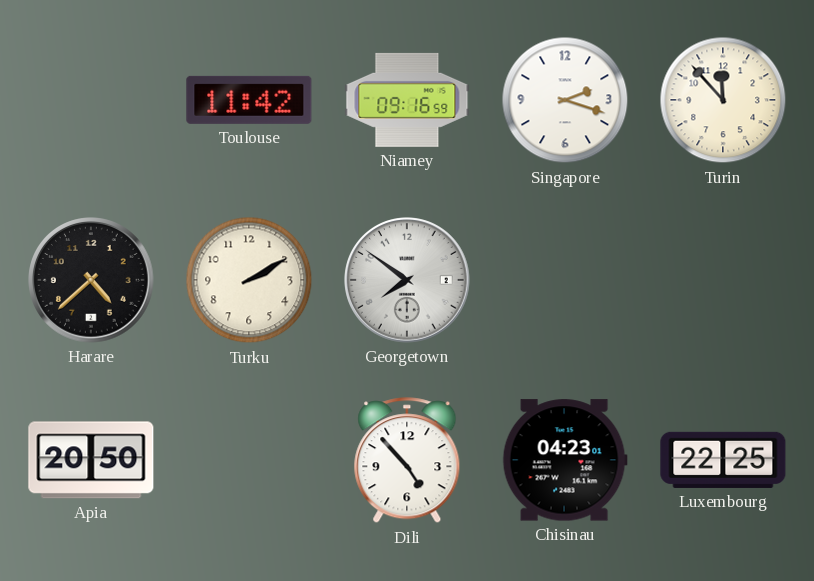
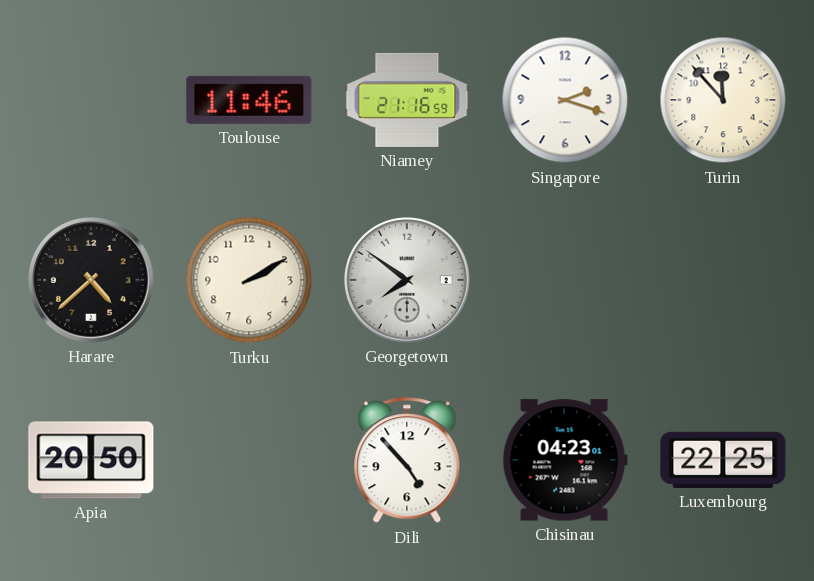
Toulouse: 11:42 -> 11:46
Niamey: 09:16 -> 21:16
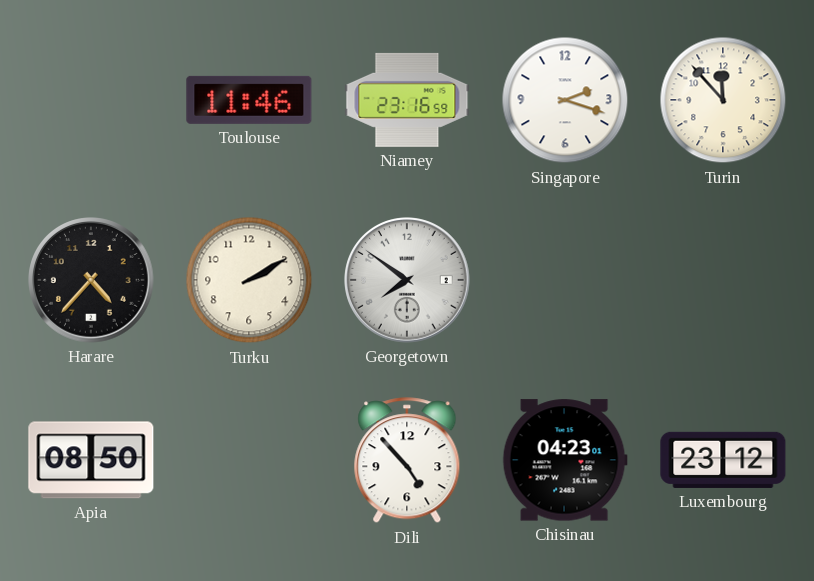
Niamey: 21:16 -> 23:16
Harare: 4:38 -> 4:37
Apia: 20:50 -> 08:50
Luxembourg: 22:25 -> 23:12
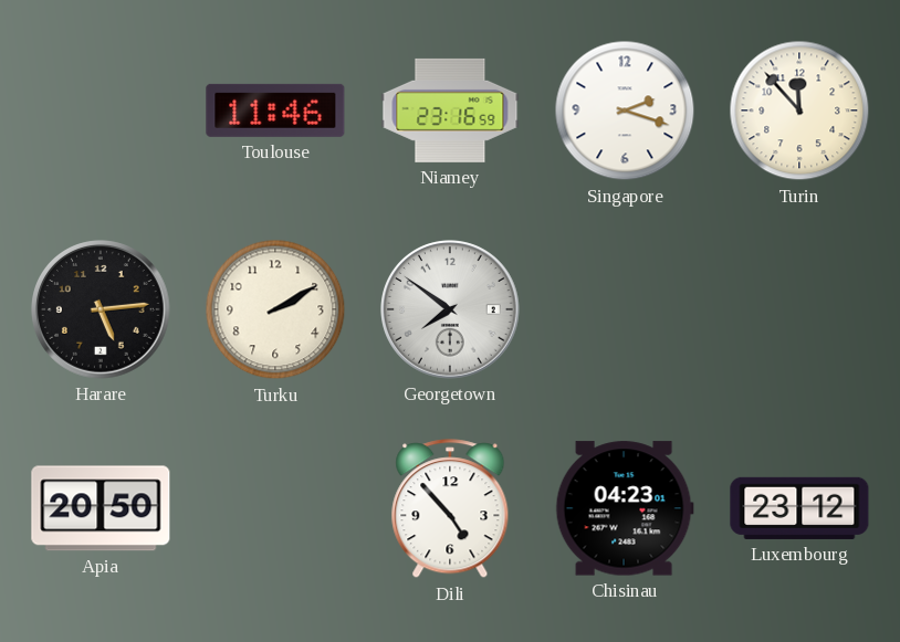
Harare: 4:37 -> 5:14
Apia: 08:50 -> 20:50
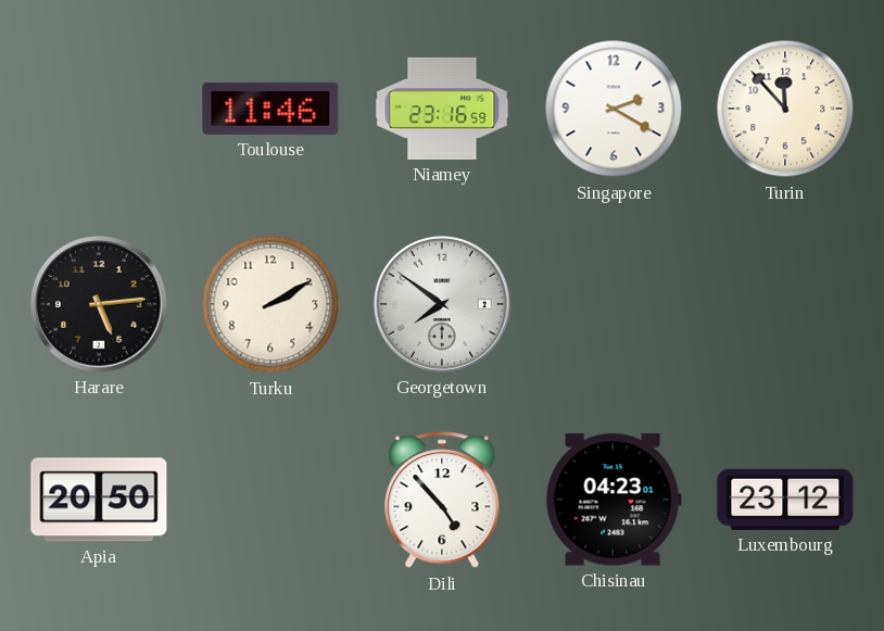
Singapore: 2:18 -> 2:20
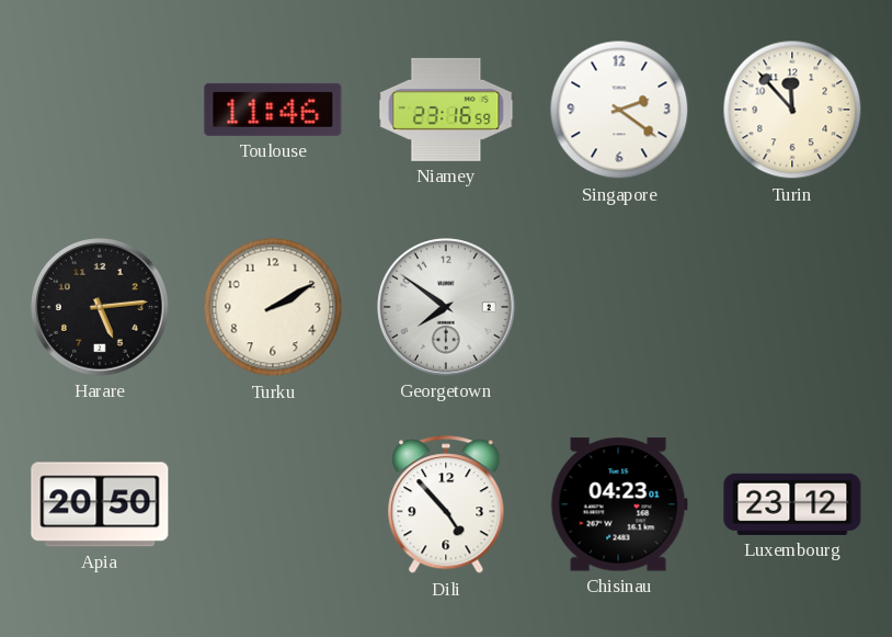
Singapore: 2:20 -> 2:21
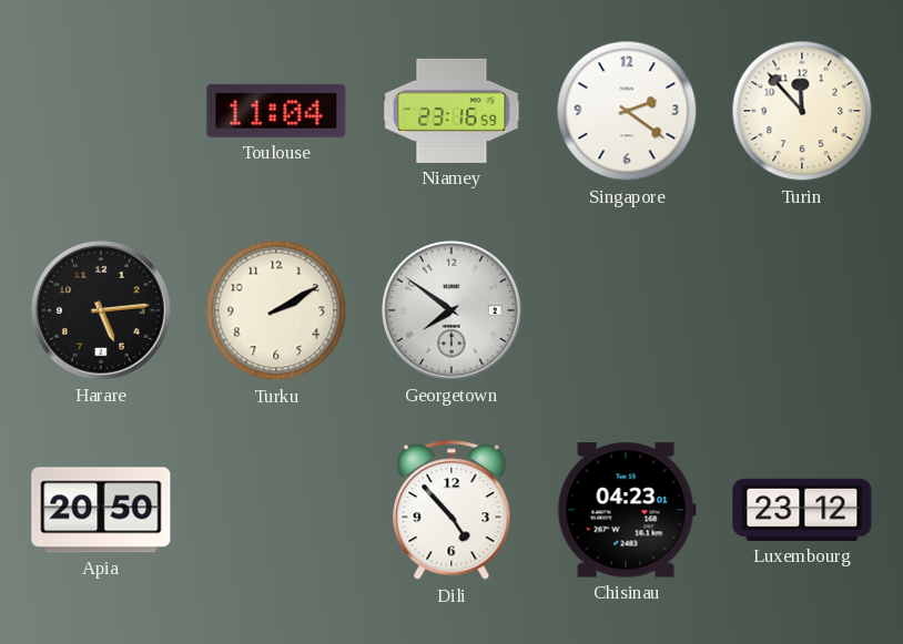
Toulouse: 11:46 -> 11:04
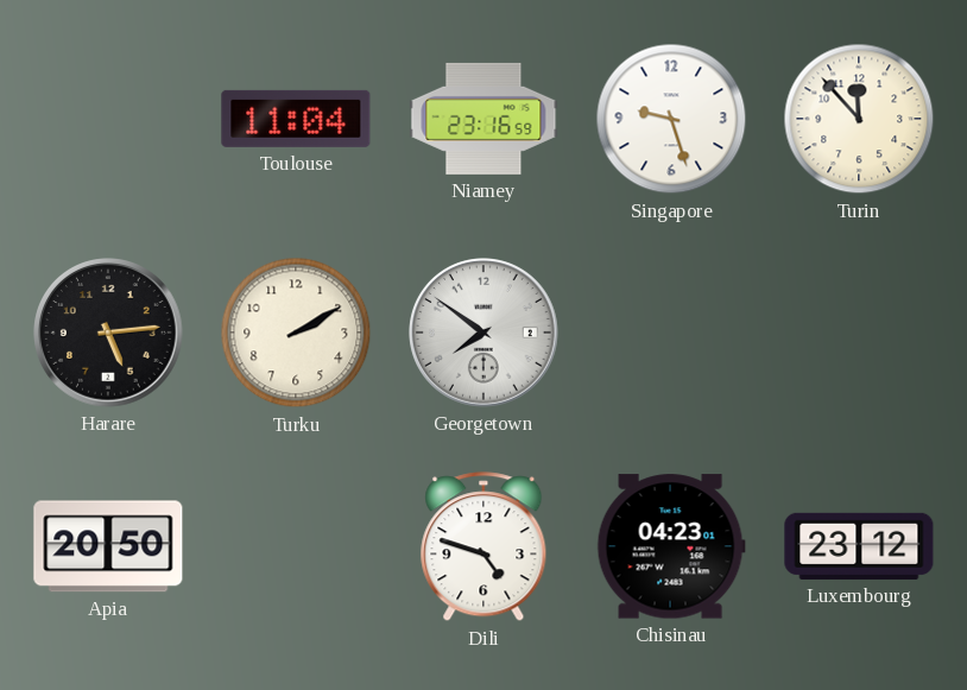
Singapore: 2:21 -> 9:27
Dili: 4:53 -> 4:48
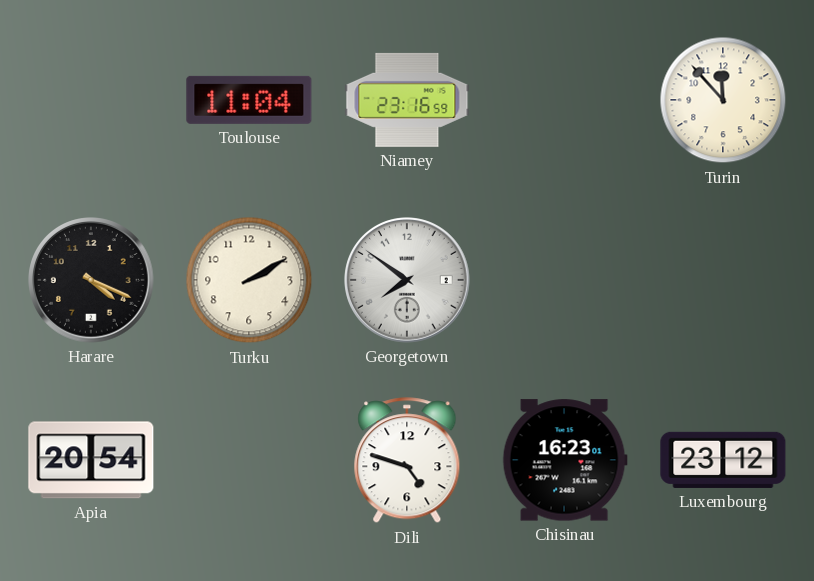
Singapore: 9:27 -> none
Harare: 5:14 -> 4:19
Apia: 20:50 -> 20:54
Chisinau: 04:23 -> 16:23
